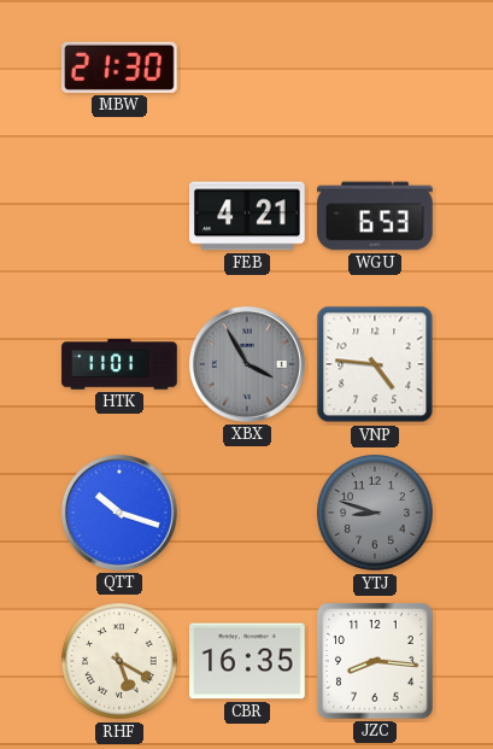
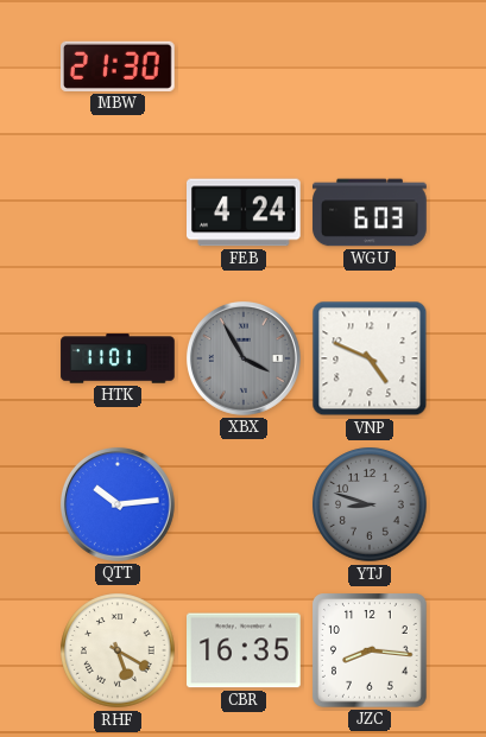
FEB: 4:21 -> 4:24
WGU: 6:53 -> 6:03
VNP: 4:46 -> 4:49
QTT: 10:18 -> 10:14
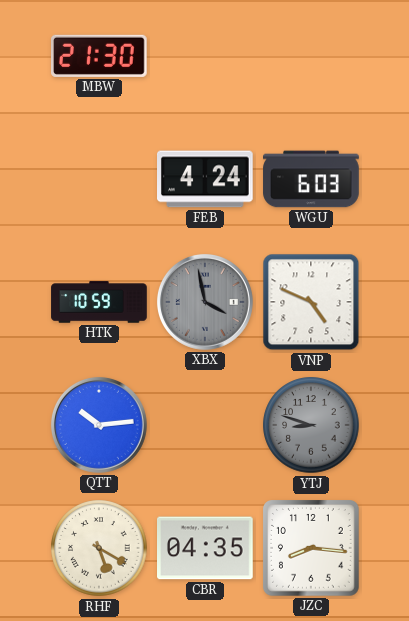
HTK: 11:01 -> 10:59
XBX: 3:55 -> 3:58
CBR: 16:35 -> 04:35
